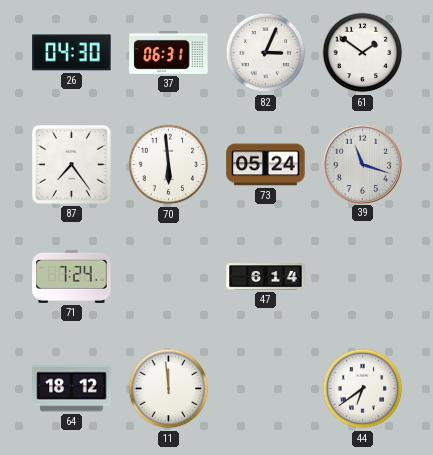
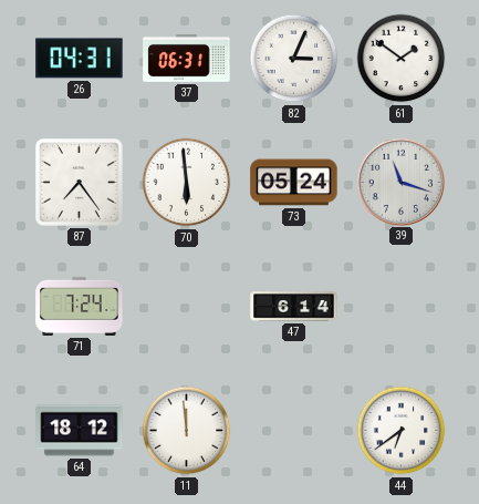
26: 04:30 -> 04:31
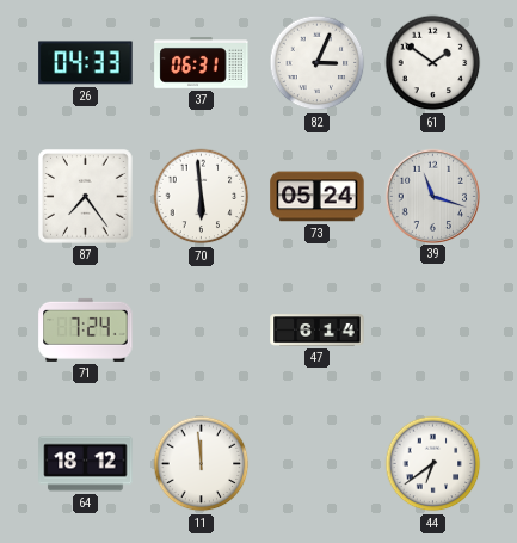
26: 04:31 -> 04:33
